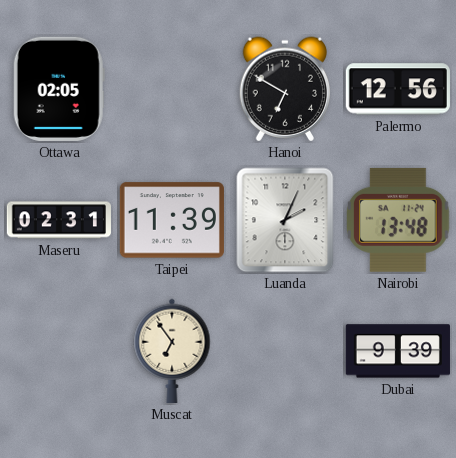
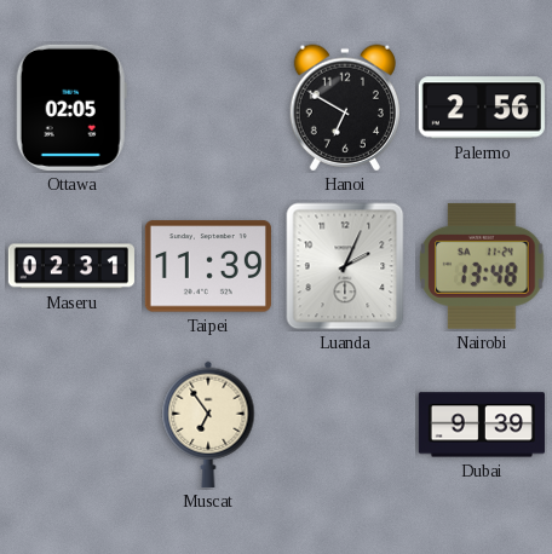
Palermo: 12:56 -> 2:56
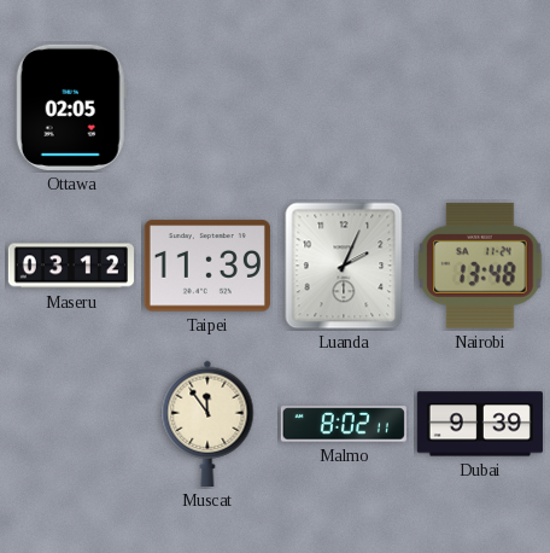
Hanoi: 6:50 -> none
Palermo: 2:56 -> none
Maseru: 02:31 -> 03:12
Muscat: 6:54 -> 11:54
Malmo: none -> 8:02
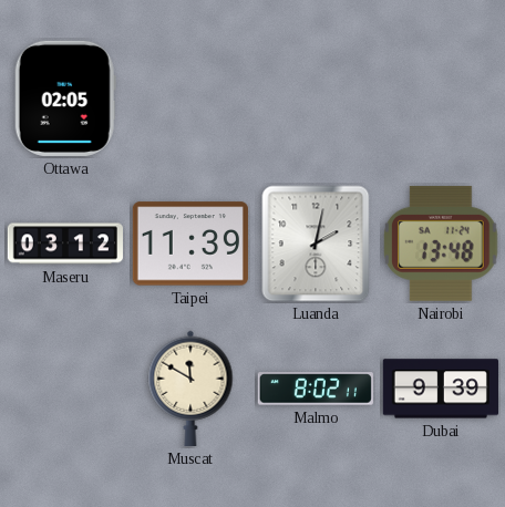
Luanda: 2:04 -> 2:02
Muscat: 11:54 -> 11:50
